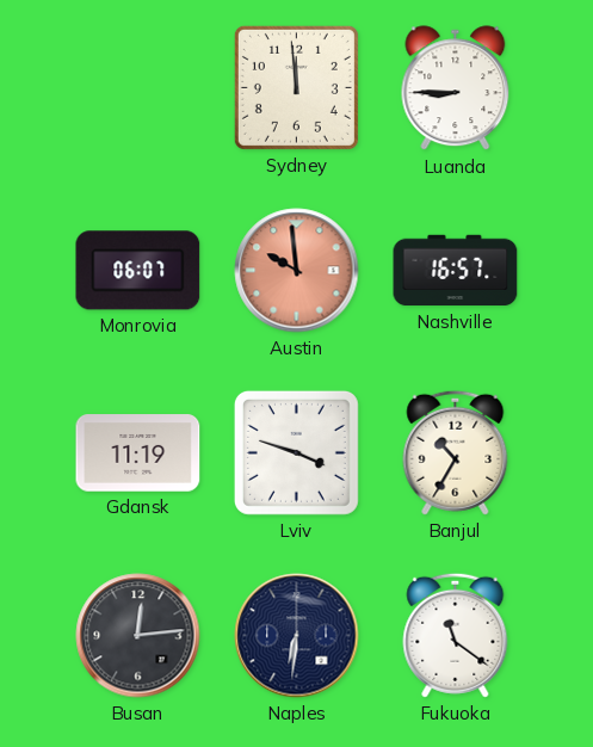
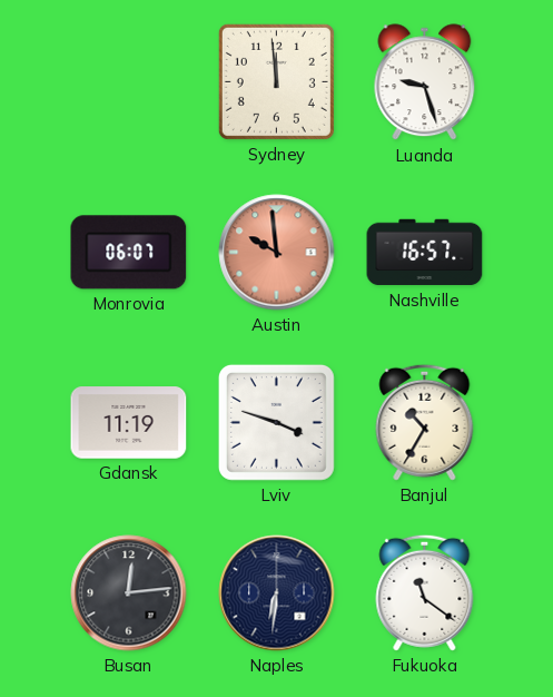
Luanda: 8:45 -> 9:27
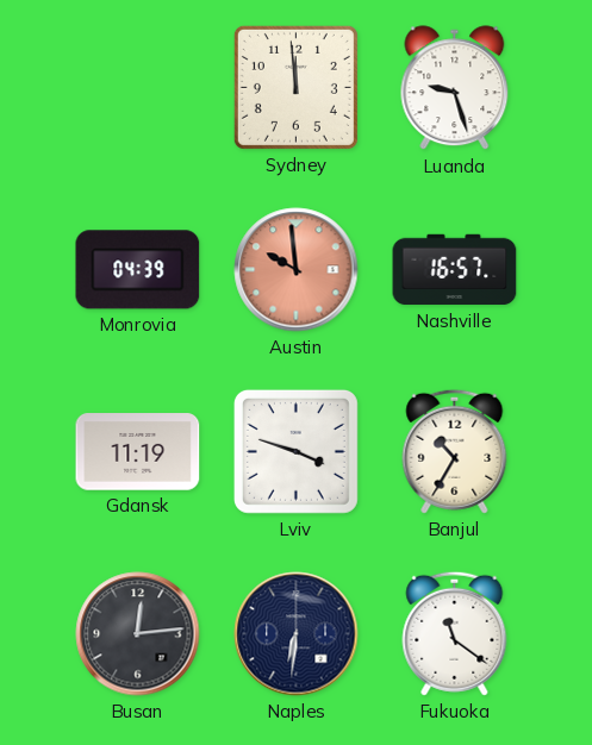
Monrovia: 06:07 -> 04:39
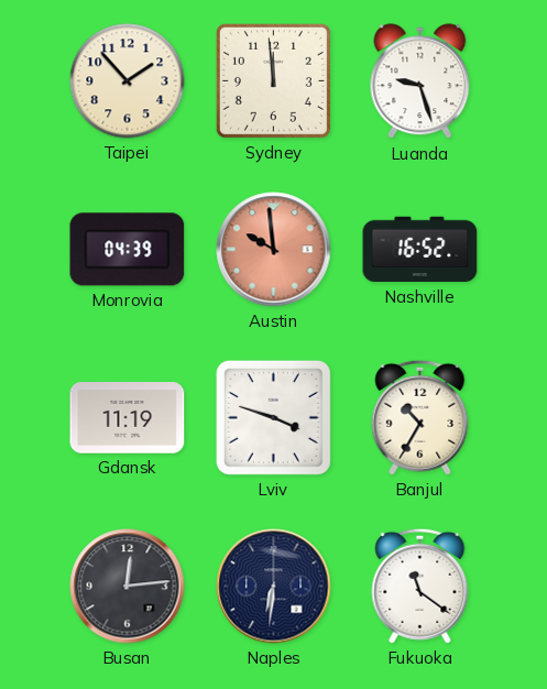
Taipei: none -> 1:53
Nashville: 16:57 -> 16:52
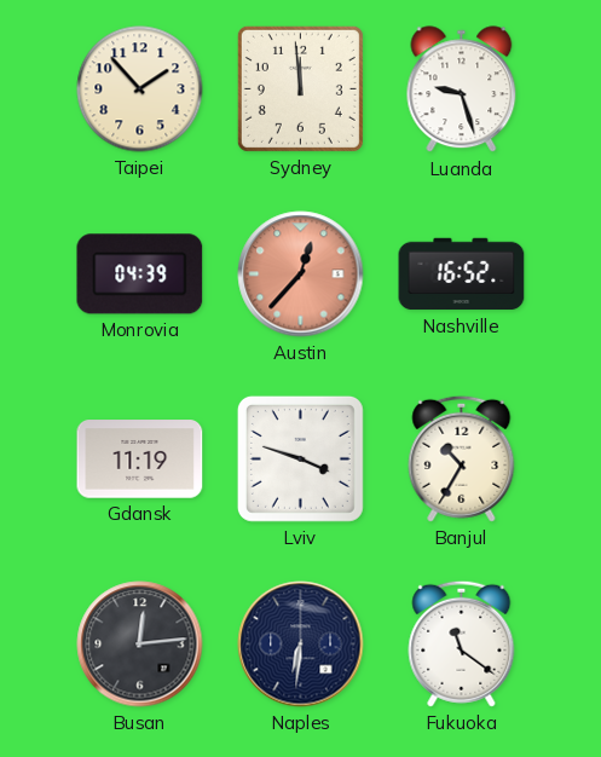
Austin: 9:59 -> 12:37
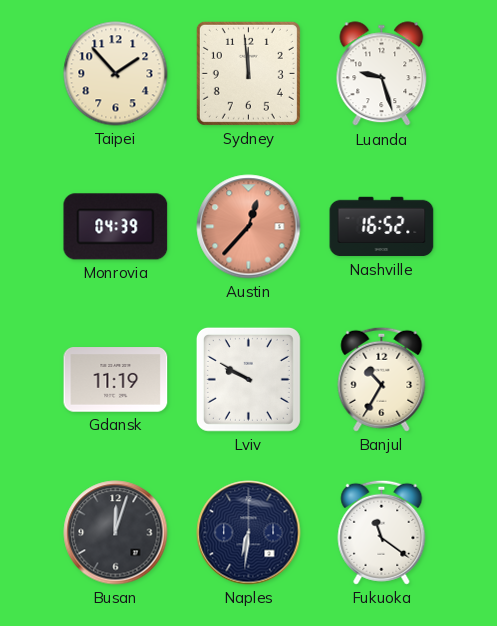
Lviv: 3:48 -> 9:50
Busan: 12:14 -> 12:03
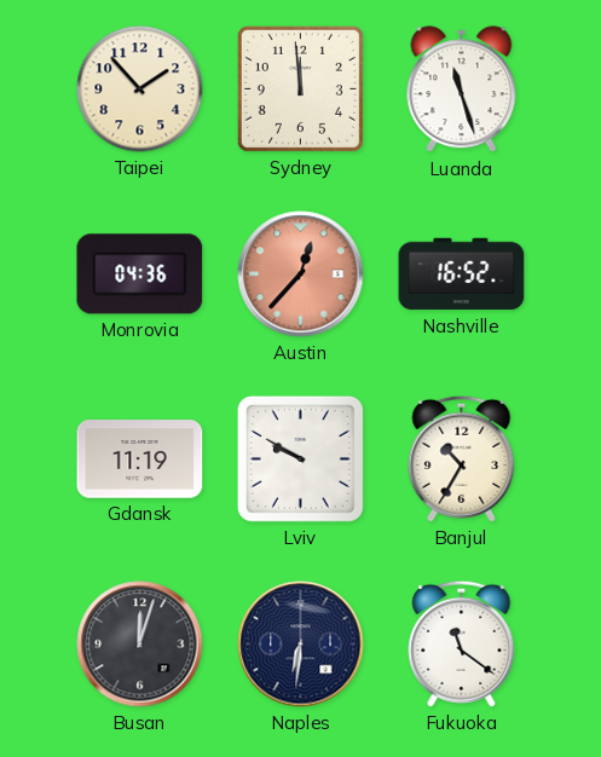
Luanda: 9:27 -> 11:27
Monrovia: 04:39 -> 04:36
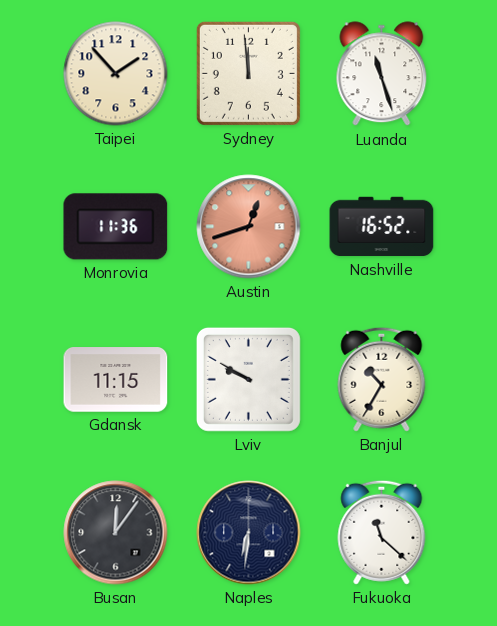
Monrovia: 04:36 -> 11:36
Austin: 12:37 -> 12:42
Gdansk: 11:19 -> 11:15
Busan: 12:03 -> 12:06
Fukuoka: 11:21 -> 11:22
